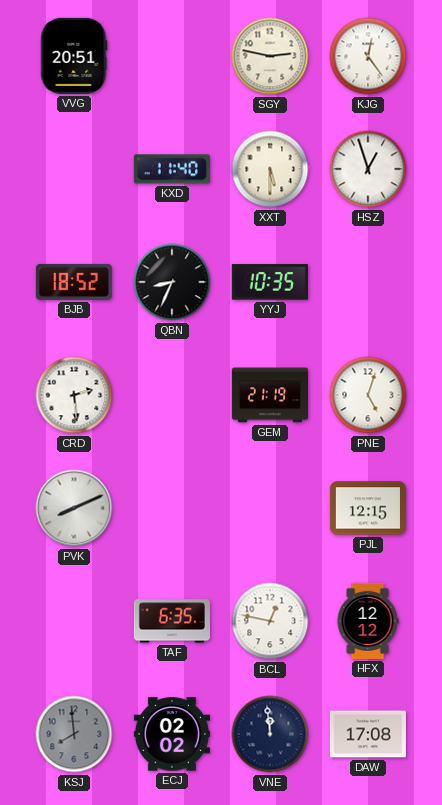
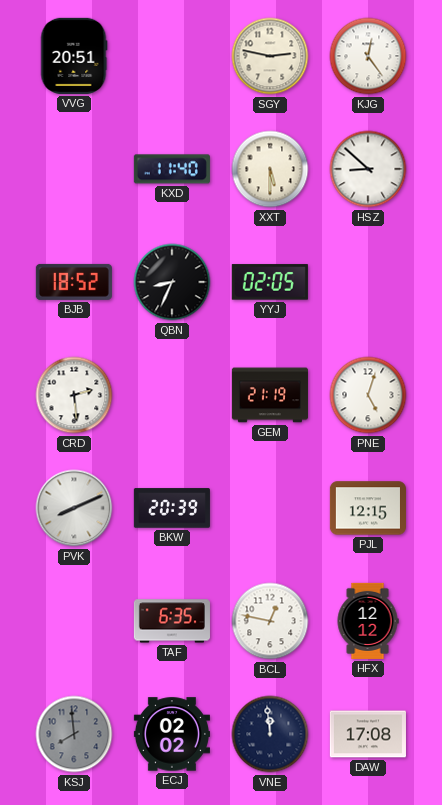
HSZ: 12:57 -> 8:52
YYJ: 10:35 -> 02:05
BKW: none -> 20:39
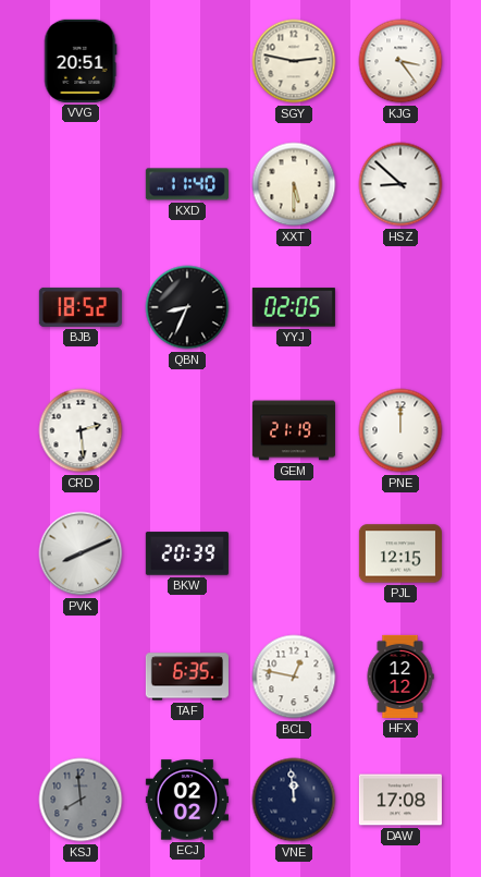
KJG: 12:24 -> 3:24
PNE: 5:03 -> 12:00
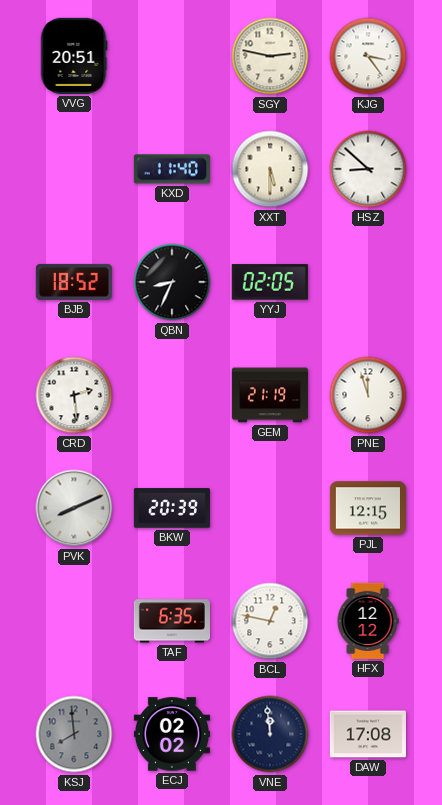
PNE: 12:00 -> 11:57
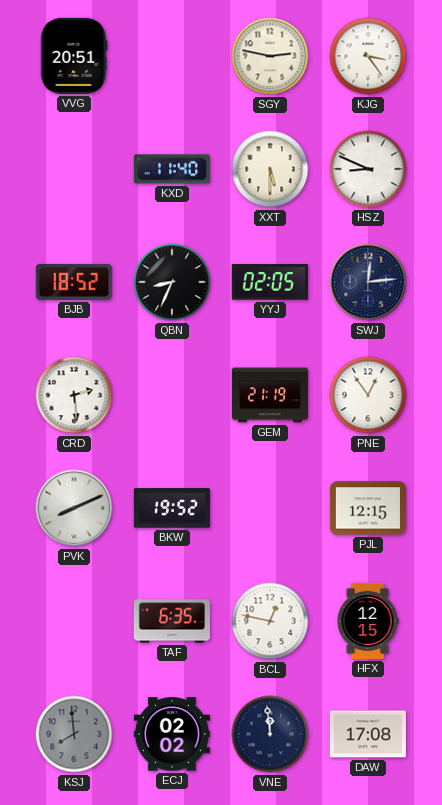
HSZ: 8:52 -> 8:49
SWJ: none -> 12:14
PNE: 11:57 -> 12:54
BKW: 20:39 -> 19:52
HFX: 12:12 -> 12:15
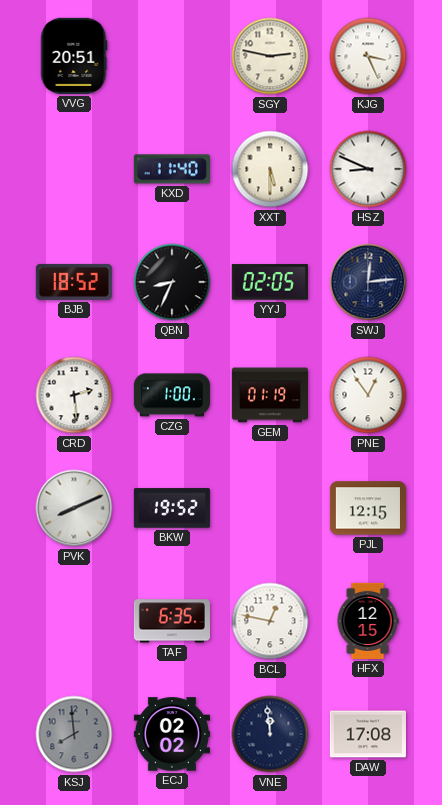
KJG: 3:24 -> 3:26
CZG: none -> 1:00
GEM: 21:19 -> 01:19
